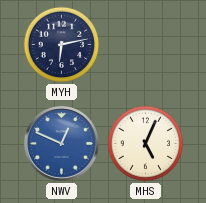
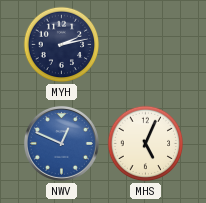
MYH: 6:13 -> 2:13
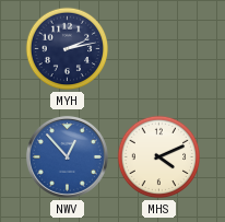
NWV: 12:49 -> 12:53
MHS: 5:04 -> 4:11
